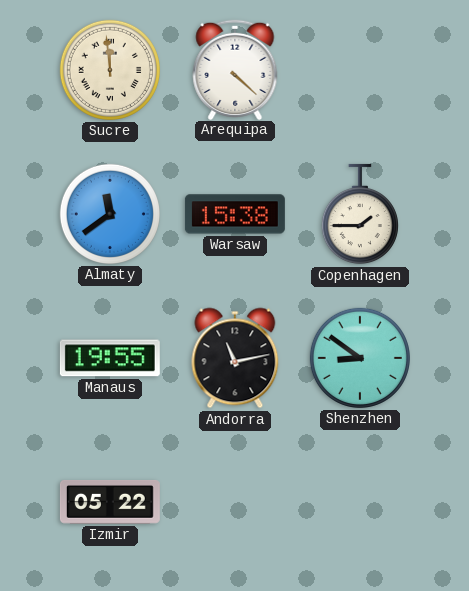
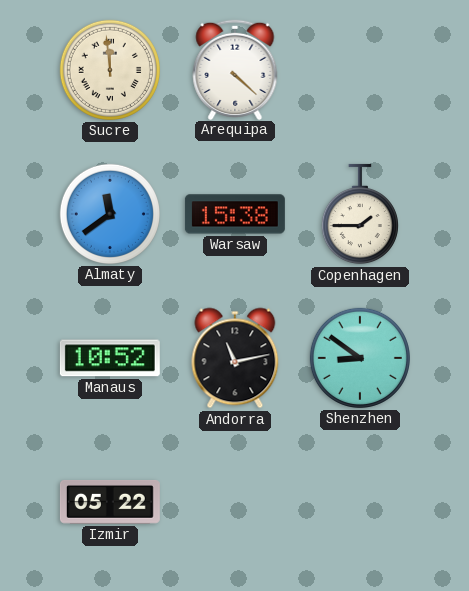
Manaus: 19:55 -> 10:52
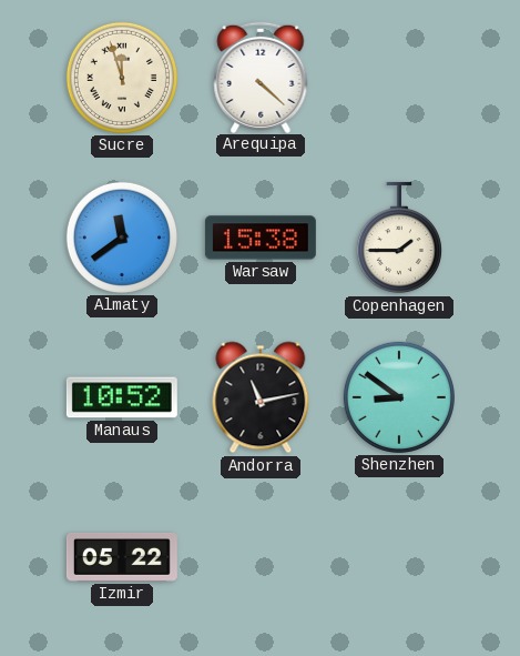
Sucre: 11:59 -> 11:57
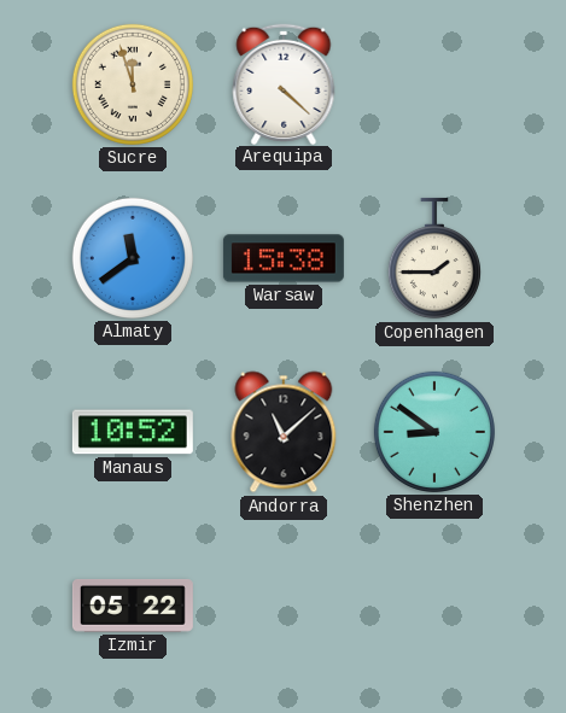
Andorra: 11:13 -> 11:08
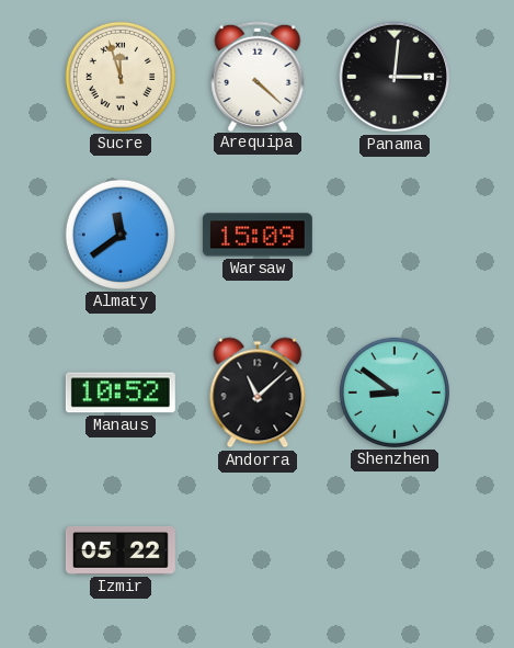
Panama: none -> 3:01
Warsaw: 15:38 -> 15:09
Copenhagen: 1:45 -> none
